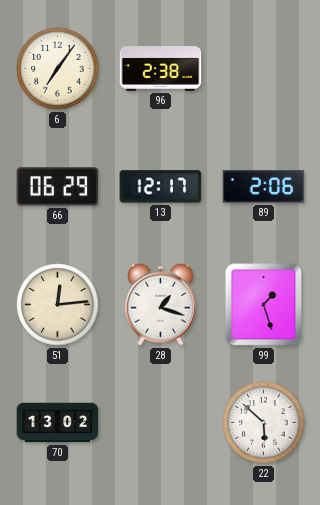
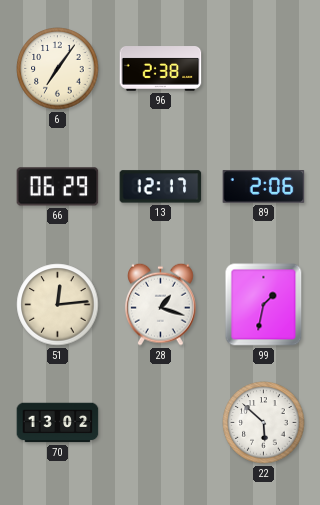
99: 1:27 -> 1:32
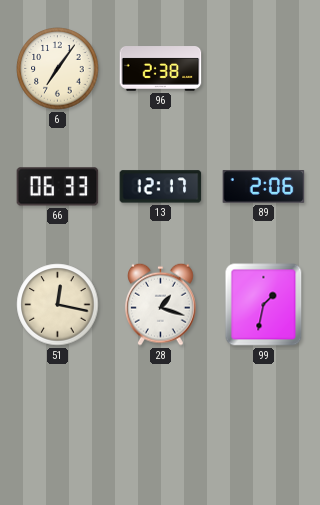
66: 06:29 -> 06:33
51: 12:14 -> 12:17
70: 13:02 -> none
22: 5:52 -> none
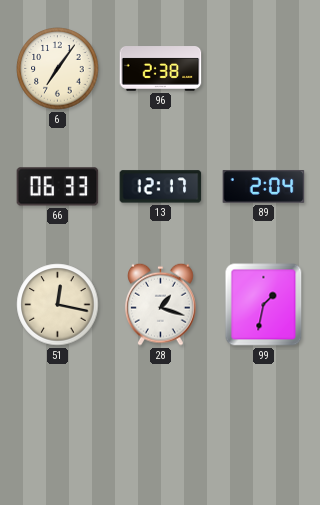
89: 2:06 -> 2:04
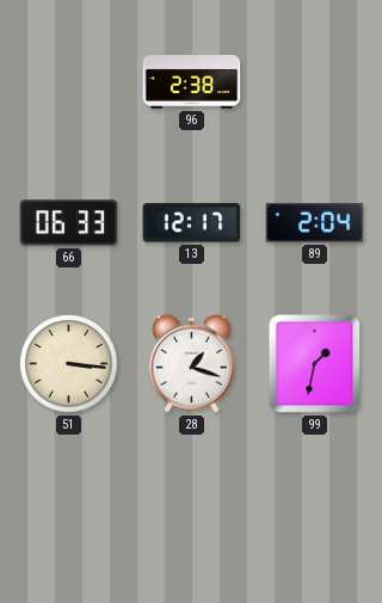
6: 7:06 -> none
51: 12:17 -> 3:16
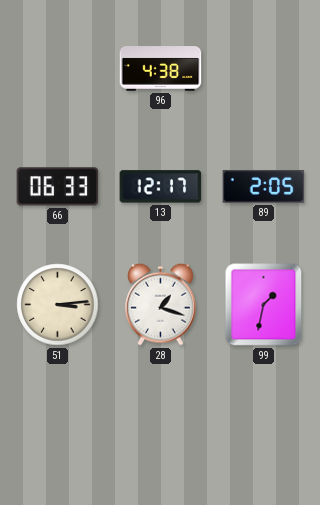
96: 2:38 -> 4:38
89: 2:04 -> 2:05
51: 3:16 -> 3:14
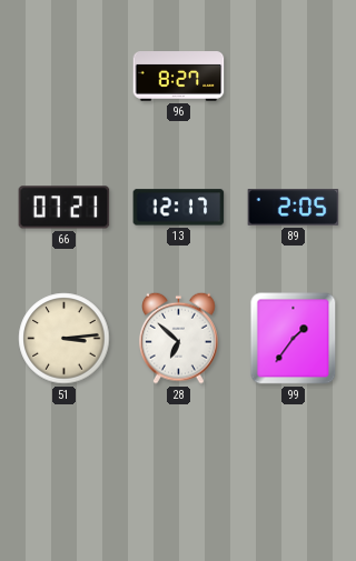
96: 4:38 -> 8:27
66: 06:33 -> 07:21
28: 1:18 -> 6:52
99: 1:32 -> 1:36
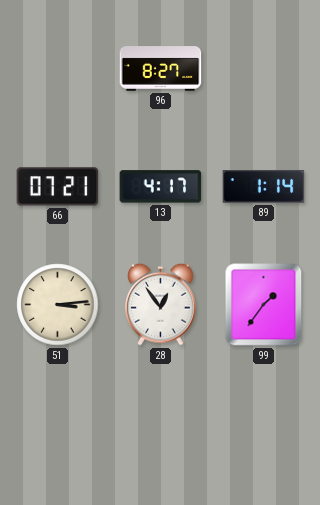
13: 12:17 -> 4:17
89: 2:05 -> 1:14
28: 6:52 -> 12:54
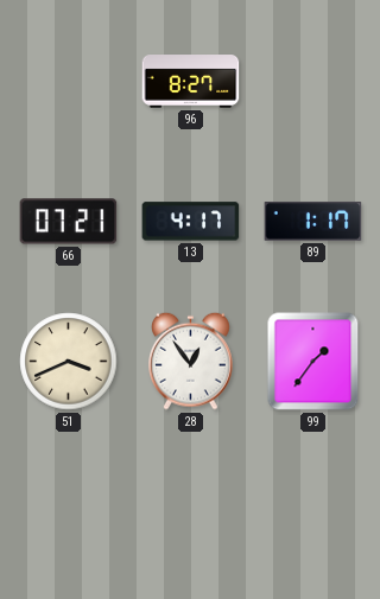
89: 1:14 -> 1:17
51: 3:14 -> 3:41
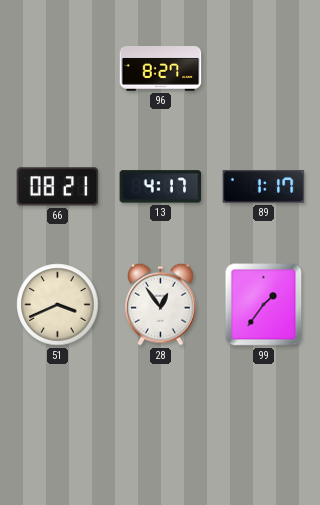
66: 07:21 -> 08:21
